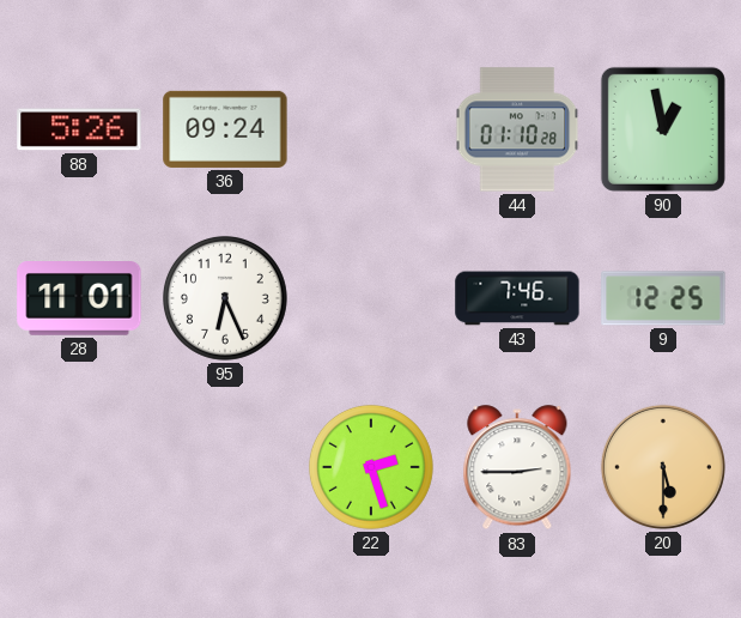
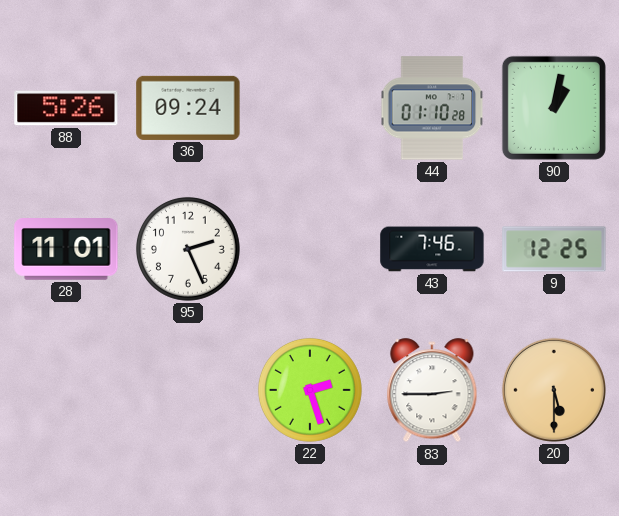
90: 12:58 -> 1:02
95: 6:26 -> 2:26
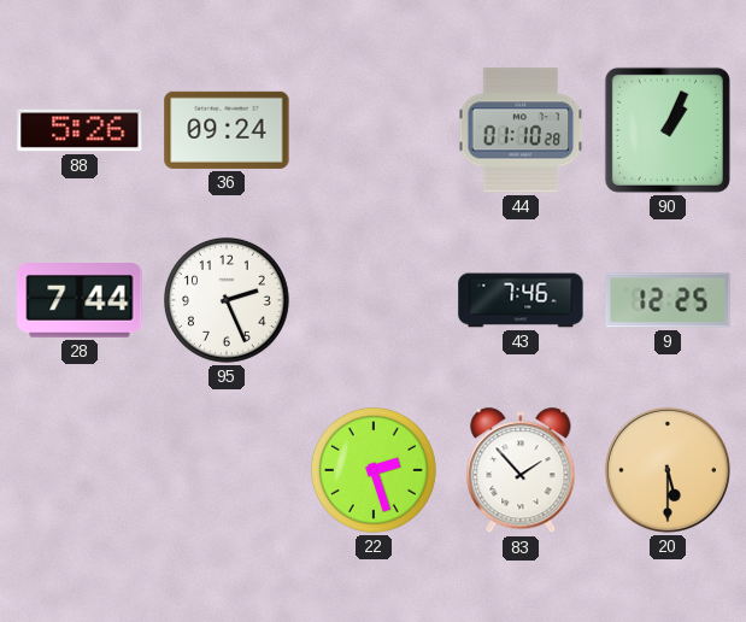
90: 1:02 -> 1:04
28: 11:01 -> 7:44
83: 2:45 -> 1:53
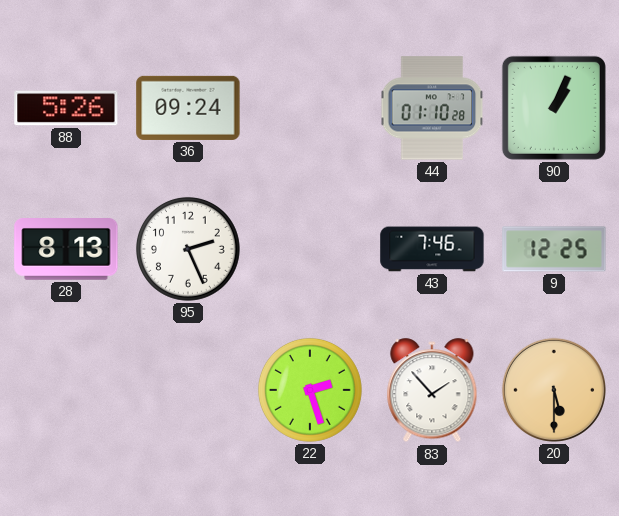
28: 7:44 -> 8:13
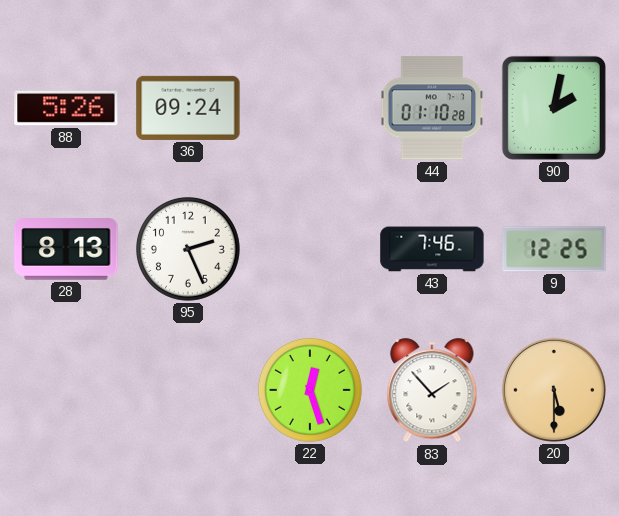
90: 1:04 -> 2:02
22: 2:27 -> 12:27
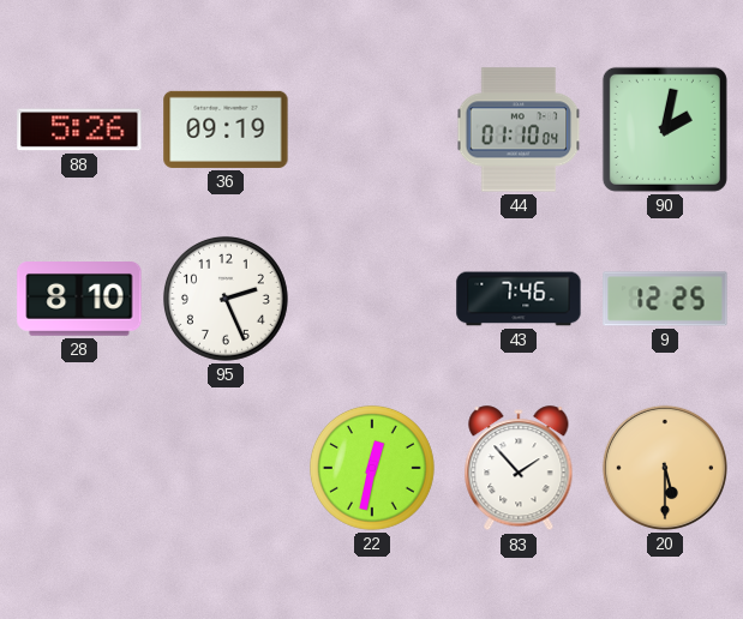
36: 09:24 -> 09:19
44: 01:10:28 -> 01:10:04
28: 8:13 -> 8:10
22: 12:27 -> 12:32
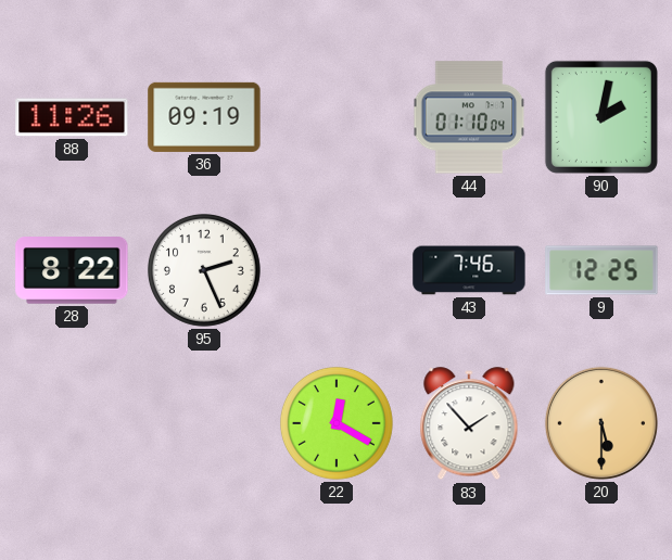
88: 5:26 -> 11:26
28: 8:10 -> 8:22
22: 12:32 -> 12:20
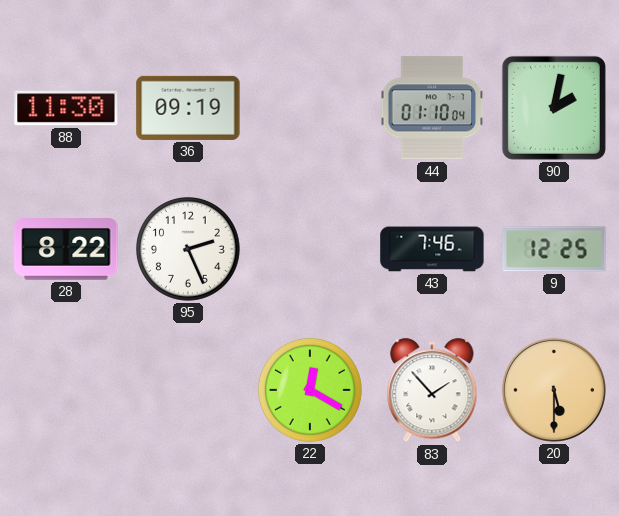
88: 11:26 -> 11:30
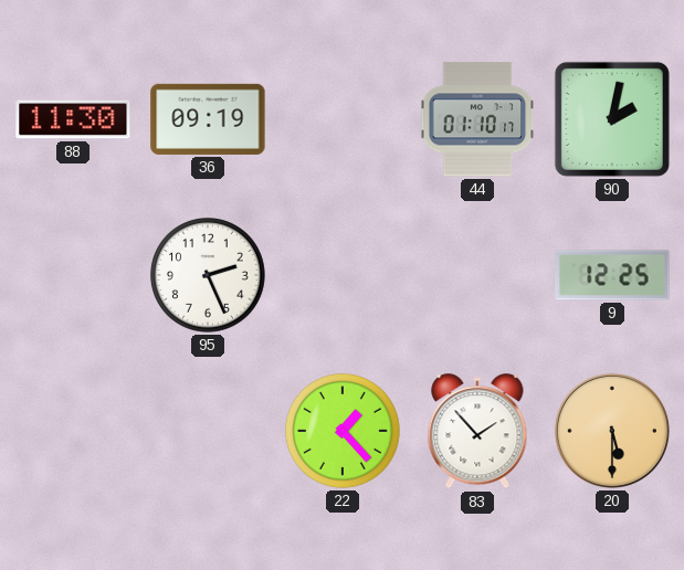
44: 01:10:04 -> 01:10:17
28: 8:22 -> none
43: 7:46 -> none
22: 12:20 -> 1:23
